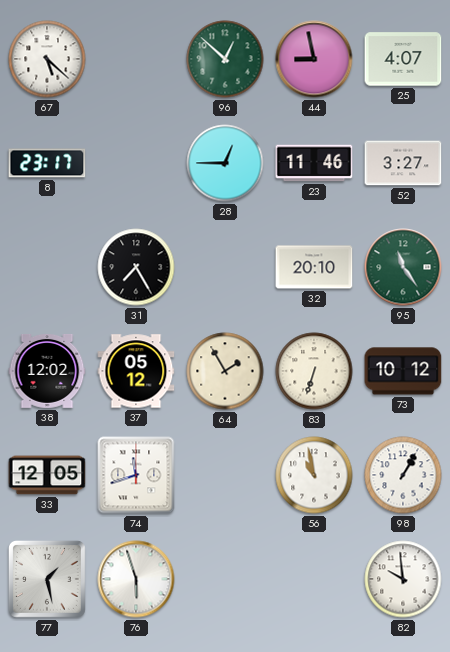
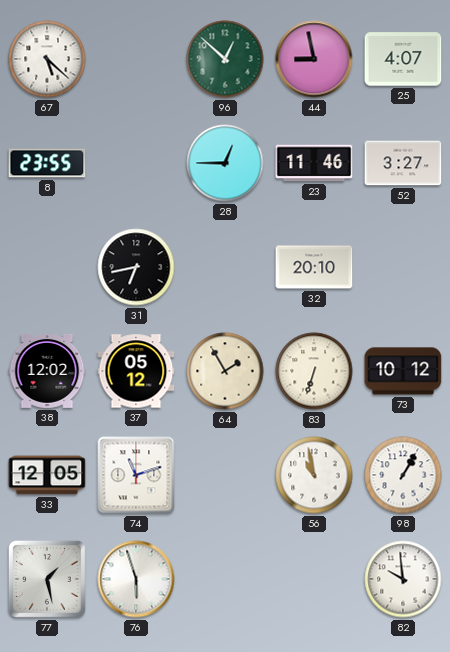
8: 23:17 -> 23:55
31: 7:25 -> 6:43
95: 11:24 -> none
74: 11:42 -> 11:12
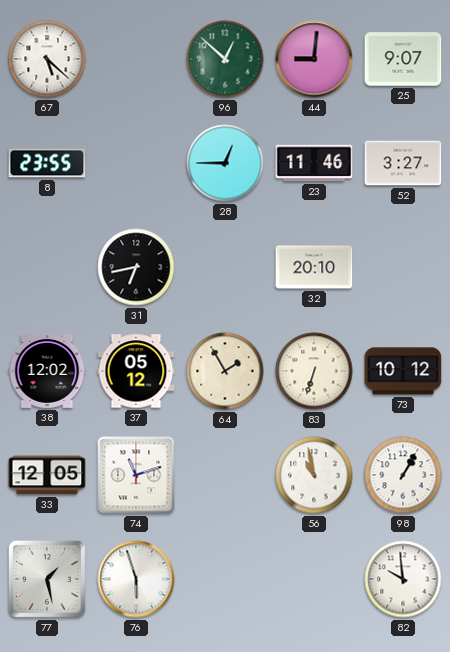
44: 8:58 -> 9:01
25: 4:07 -> 9:07
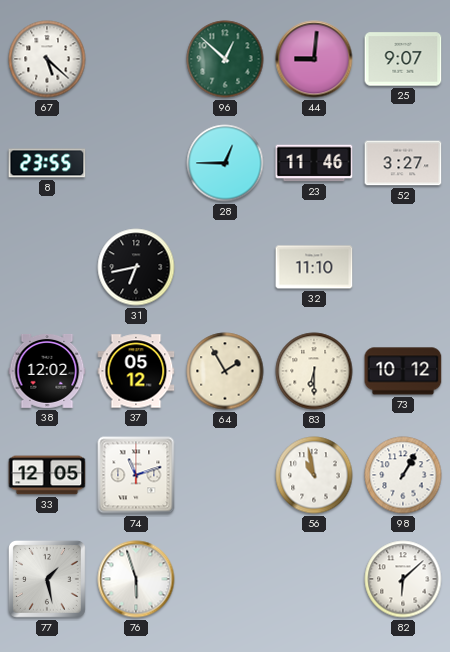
32: 20:10 -> 11:10
83: 6:33 -> 6:30
82: 9:59 -> 6:08
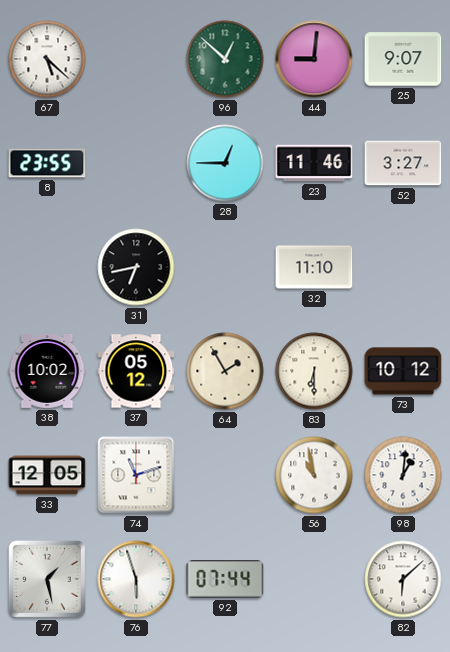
38: 12:02 -> 10:02
98: 1:05 -> 1:01
92: none -> 07:44
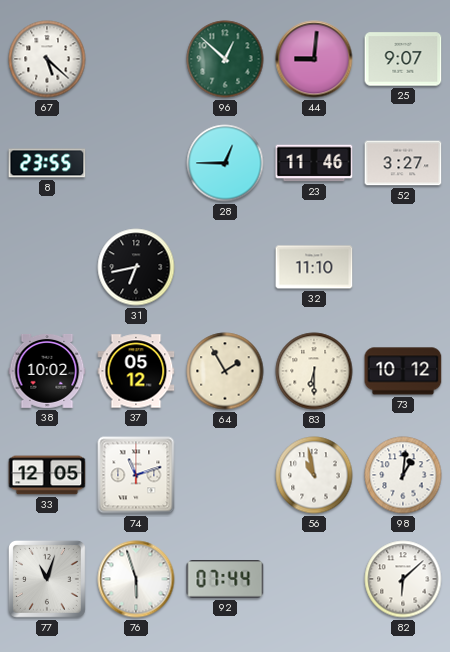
77: 1:28 -> 11:03
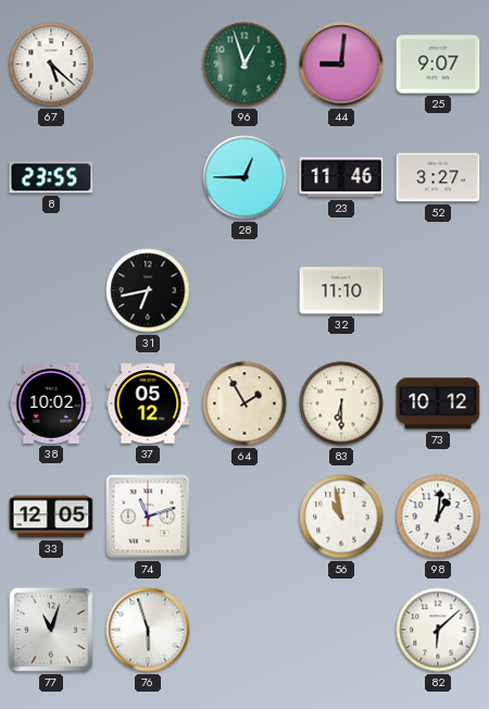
96: 12:52 -> 12:57
92: 07:44 -> none
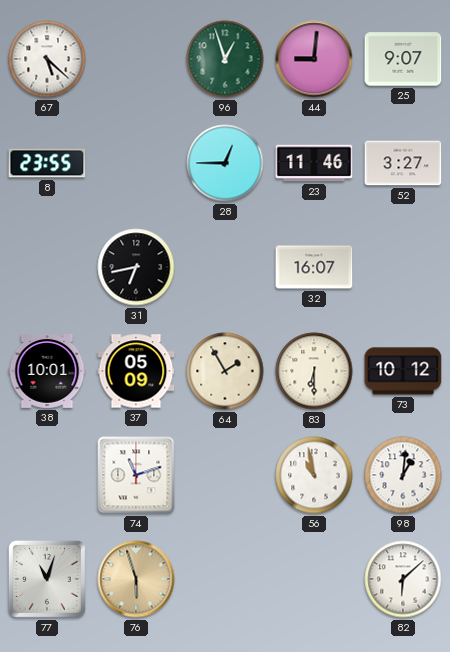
32: 11:10 -> 16:07
38: 10:02 -> 10:01
37: 05:12 -> 05:09
33: 12:05 -> none
76 dial: white -> champagne
